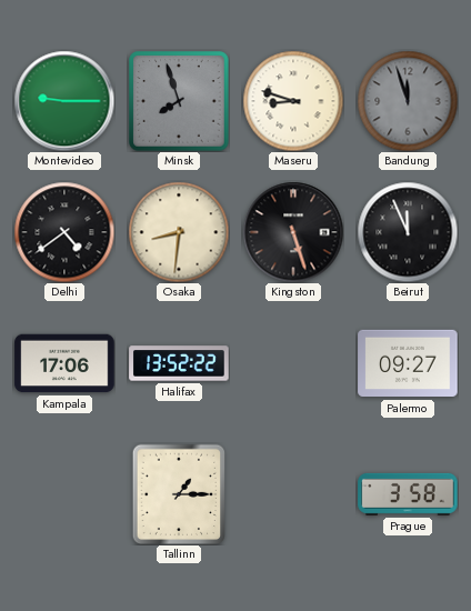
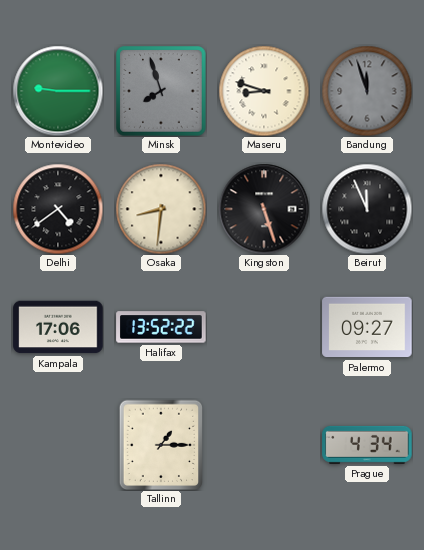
Prague: 3:58 -> 4:34
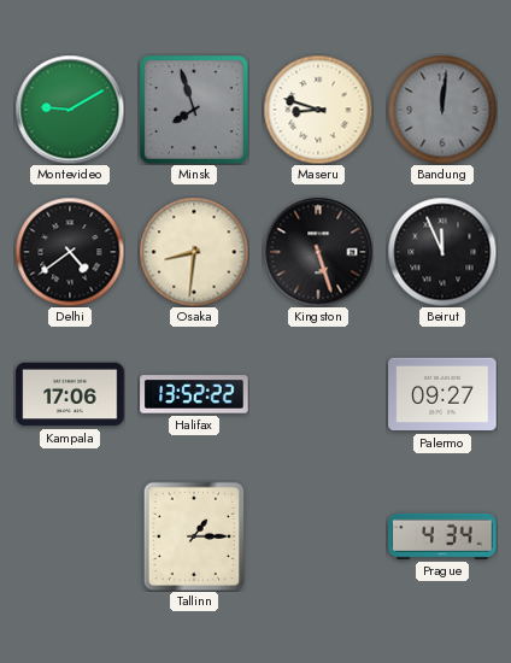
Montevideo: 9:15 -> 9:10
Bandung: 11:57 -> 12:01
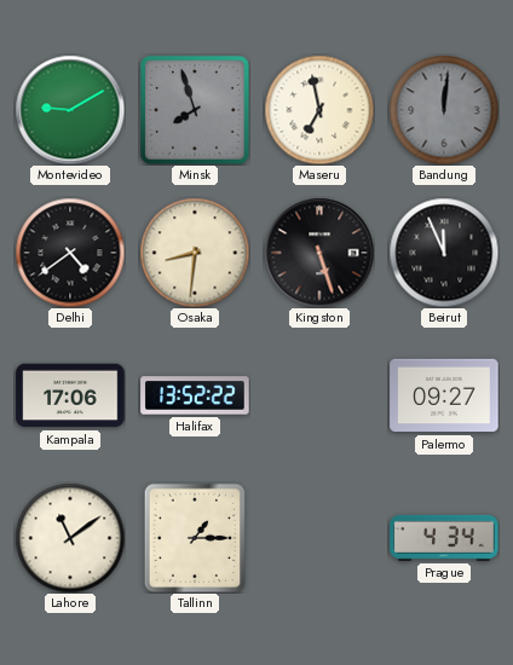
Maseru: 8:48 -> 6:58
Lahore: none -> 11:09
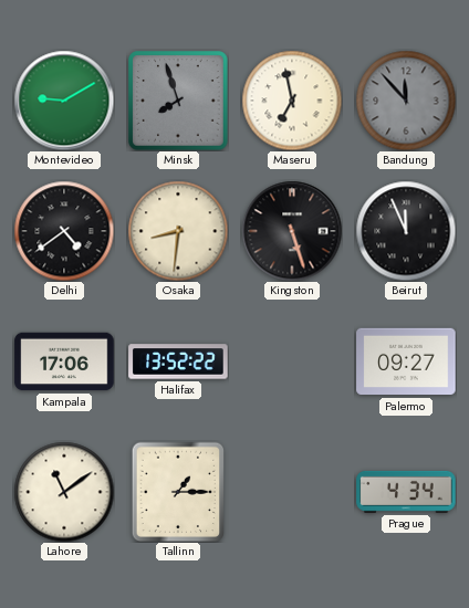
Bandung: 12:01 -> 11:53
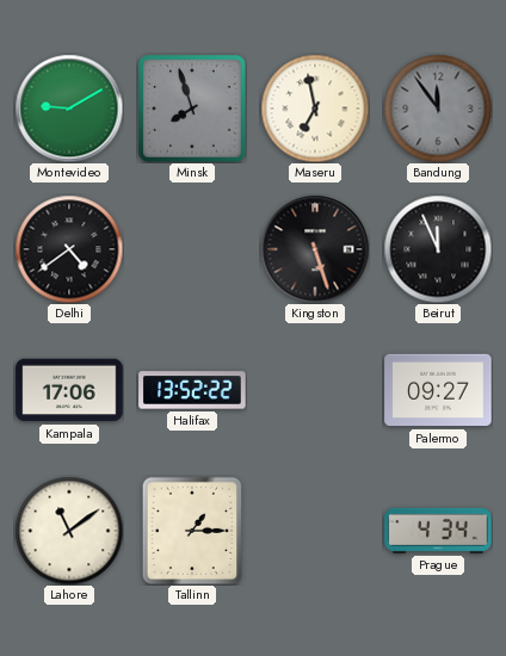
Bandung: 11:53 -> 11:54
Osaka: 8:31 -> none
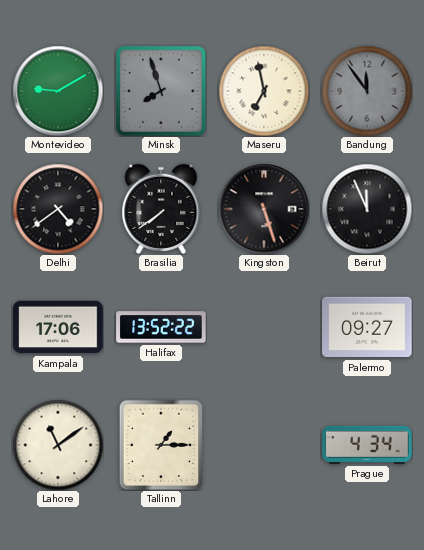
Brasilia: none -> 7:39
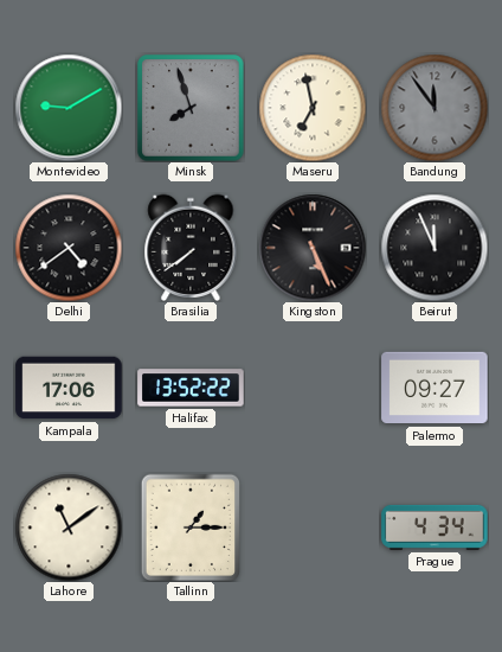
Kingston: 5:27 -> 5:26
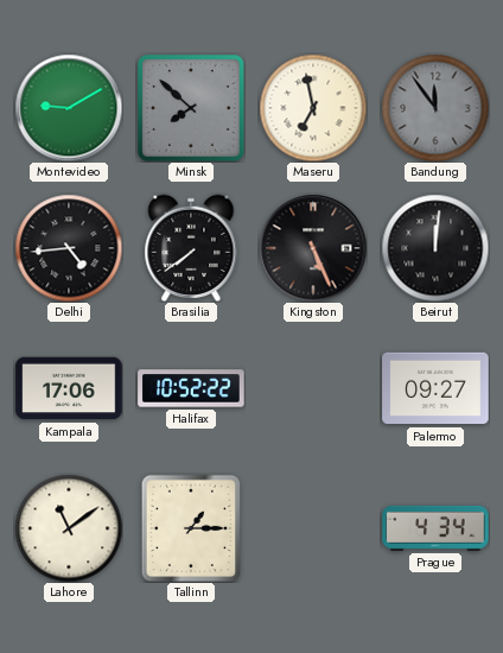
Minsk: 7:57 -> 7:52
Delhi: 4:39 -> 4:44
Beirut: 11:56 -> 12:01
Halifax: 13:52 -> 10:52
